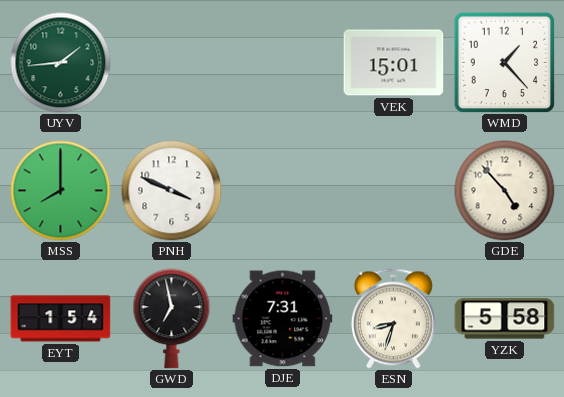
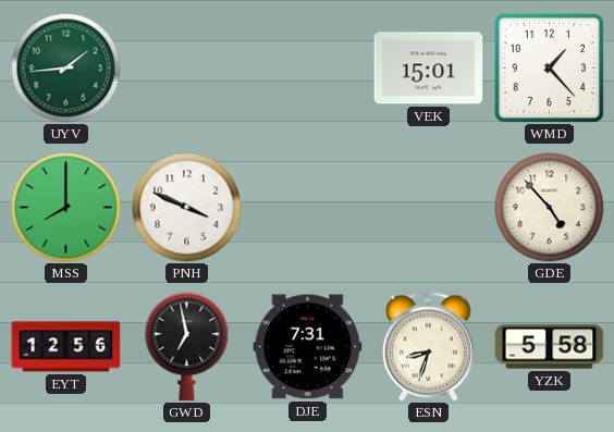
EYT: 1:54 -> 12:56
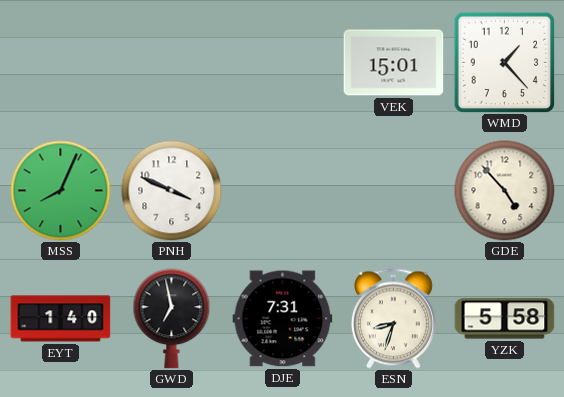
UYV: 1:44 -> none
MSS: 8:00 -> 8:04
EYT: 12:56 -> 1:40
